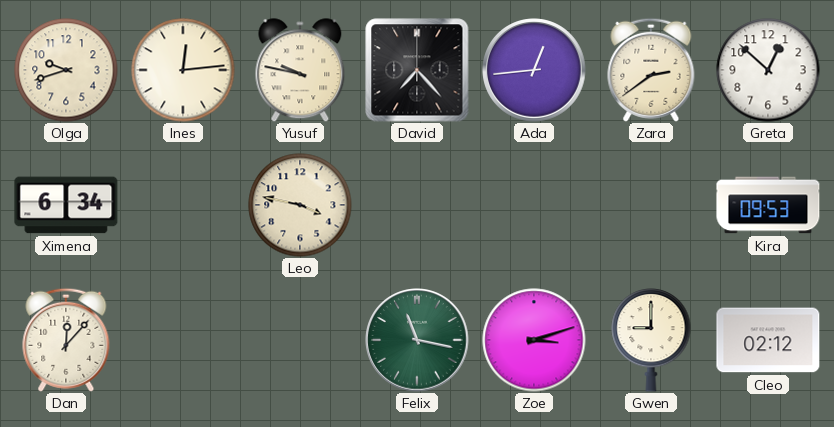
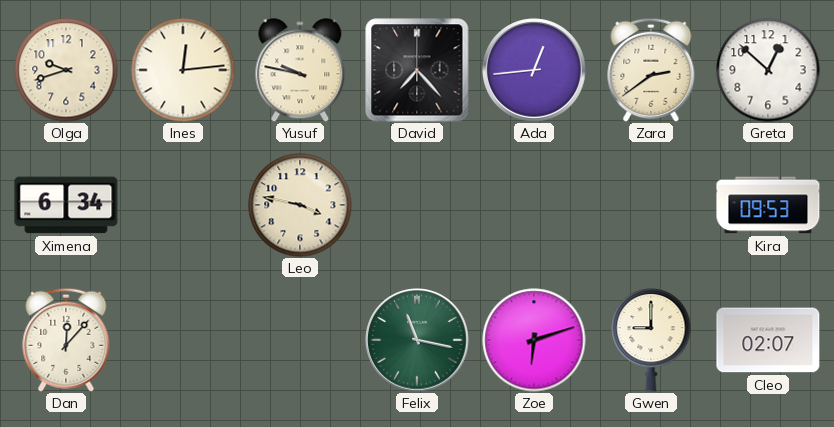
Zoe: 3:12 -> 6:12
Cleo: 02:12 -> 02:07
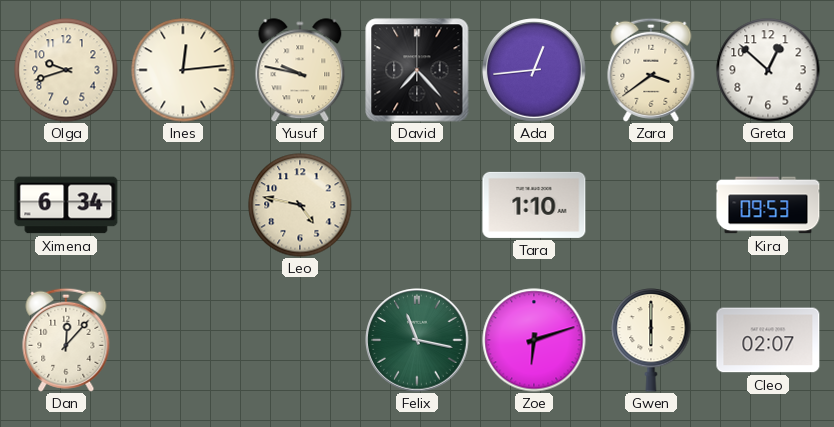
Zara: 2:39 -> 3:39
Leo: 3:47 -> 4:47
Tara: none -> 1:10
Gwen: 9:00 -> 6:00
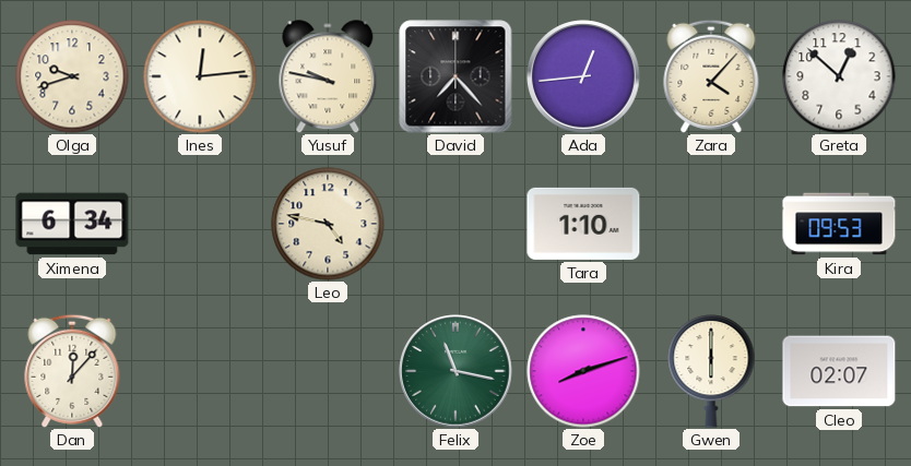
Zara: 3:39 -> 4:07
Zoe: 6:12 -> 8:12
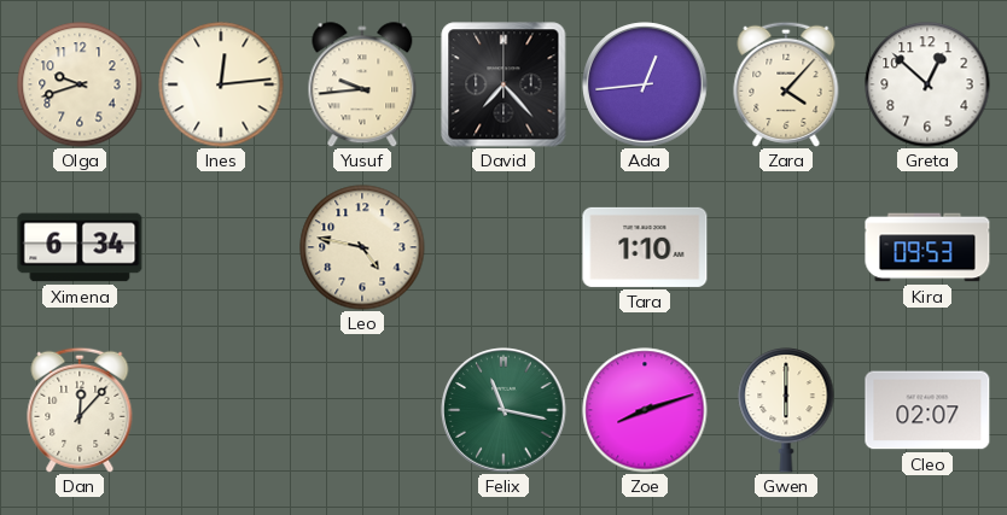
Yusuf: 9:47 -> 9:44
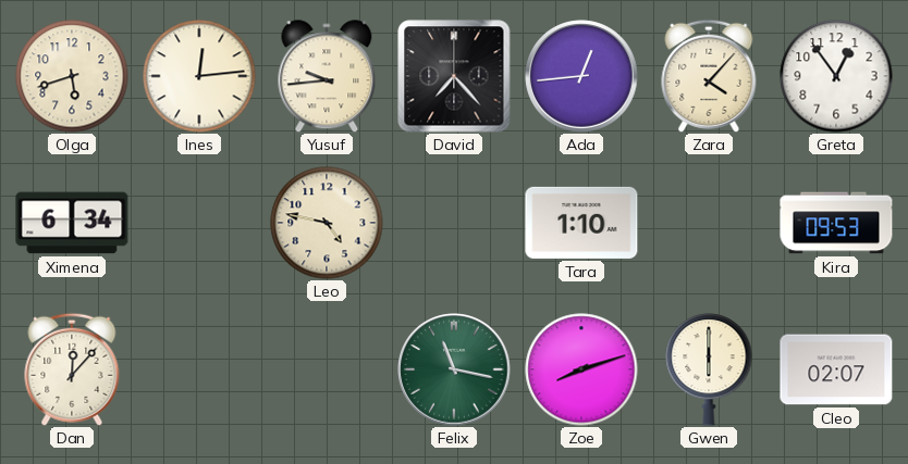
Olga: 9:42 -> 5:42
Greta: 12:52 -> 12:54
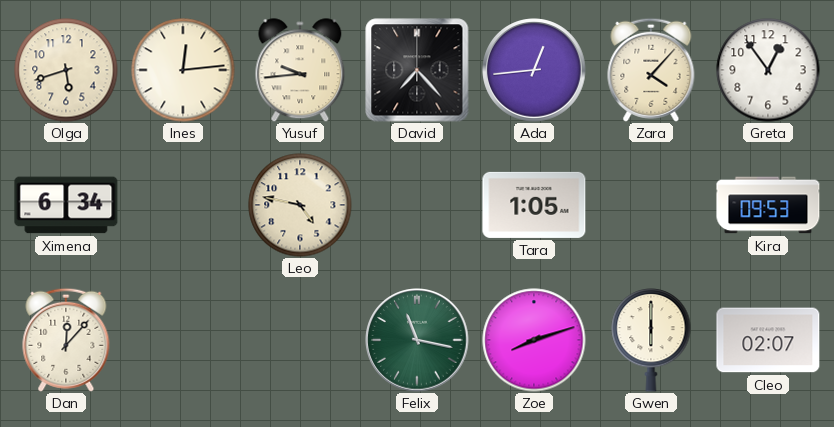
Tara: 1:10 -> 1:05
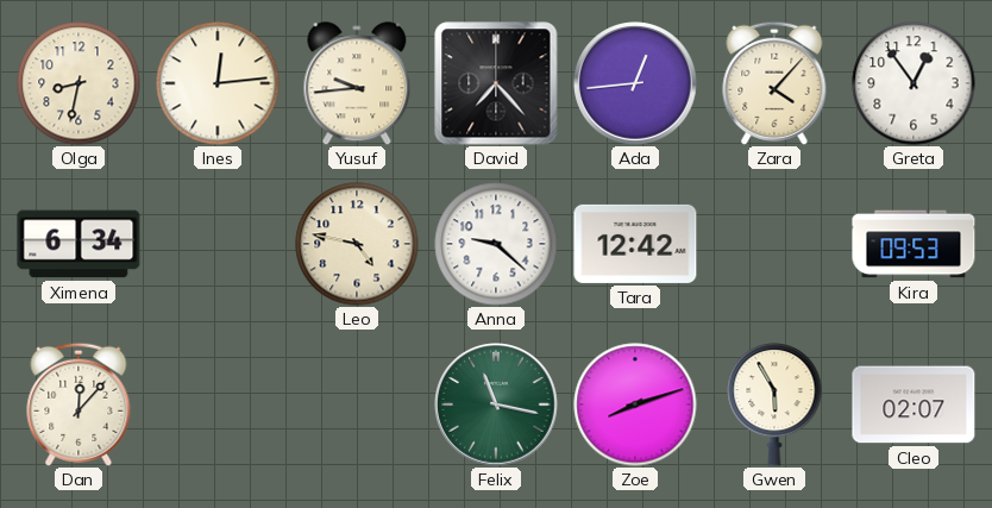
Olga: 5:42 -> 8:32
Anna: none -> 9:22
Tara: 1:05 -> 12:42
Gwen: 6:00 -> 5:55
